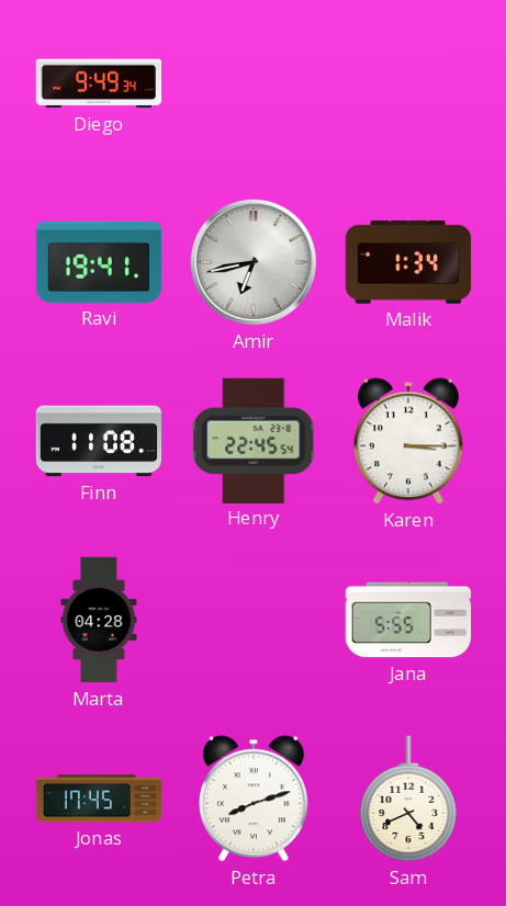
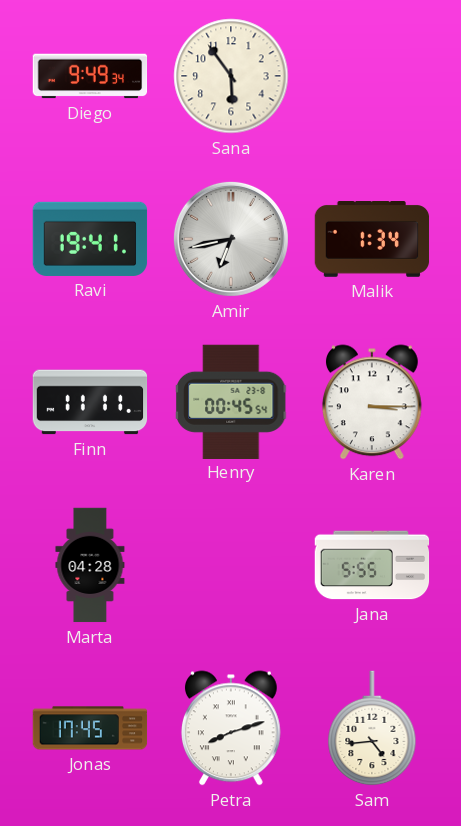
Sana: none -> 5:54
Finn: 11:08 -> 11:11
Henry: 22:45 -> 00:45
Sam: 4:41 -> 4:44
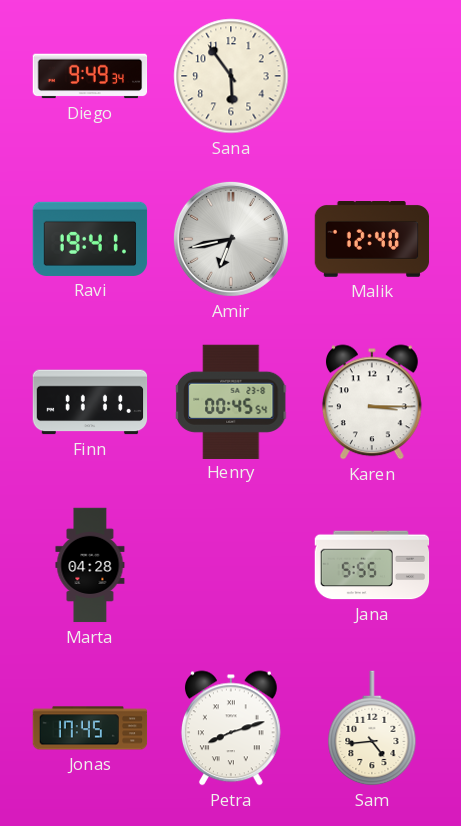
Malik: 1:34 -> 12:40
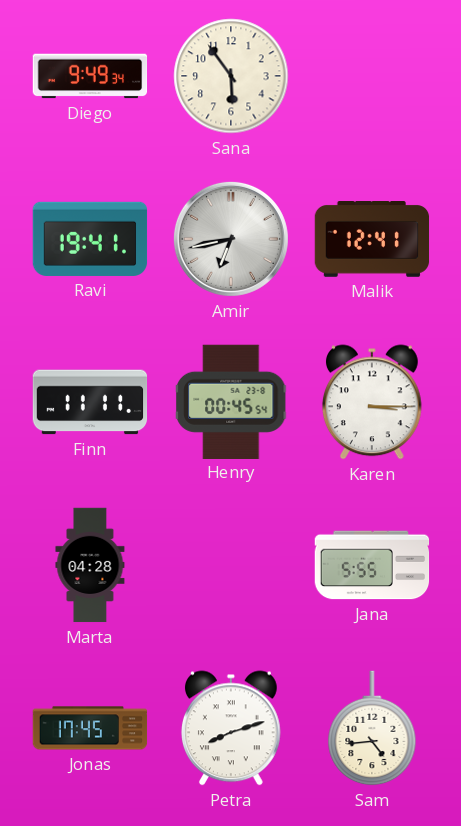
Malik: 12:40 -> 12:41
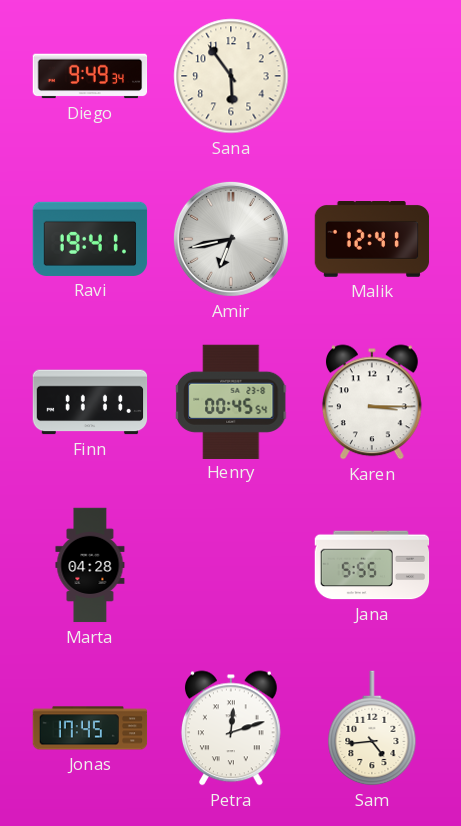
Petra: 8:12 -> 12:12
